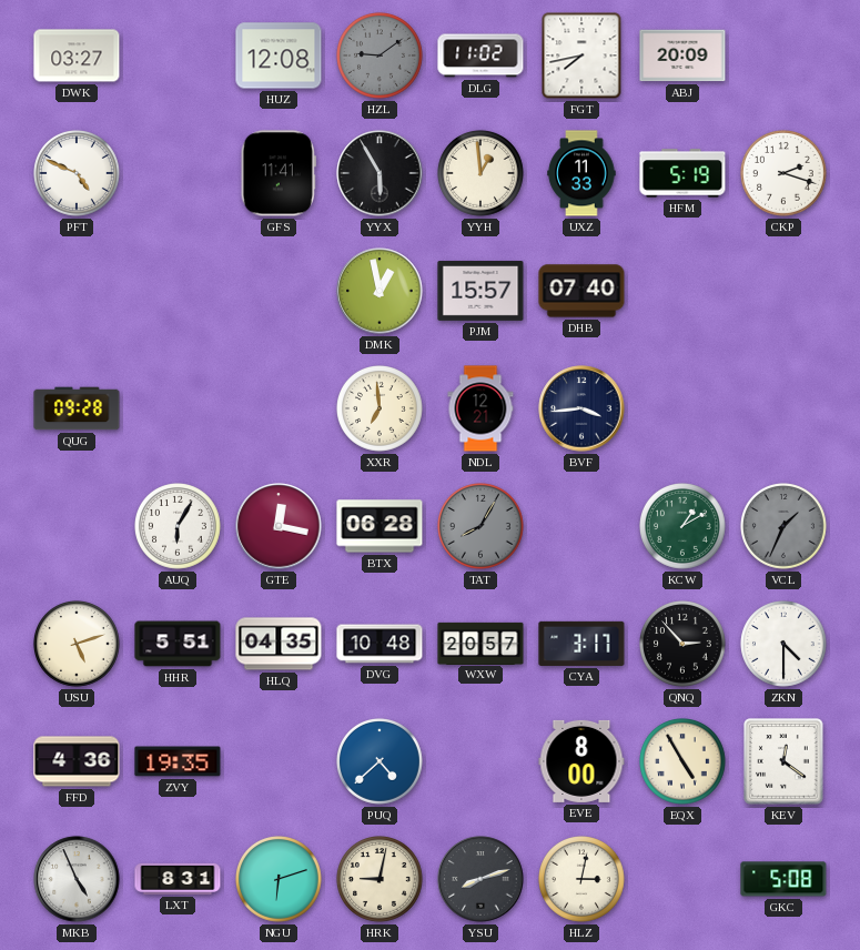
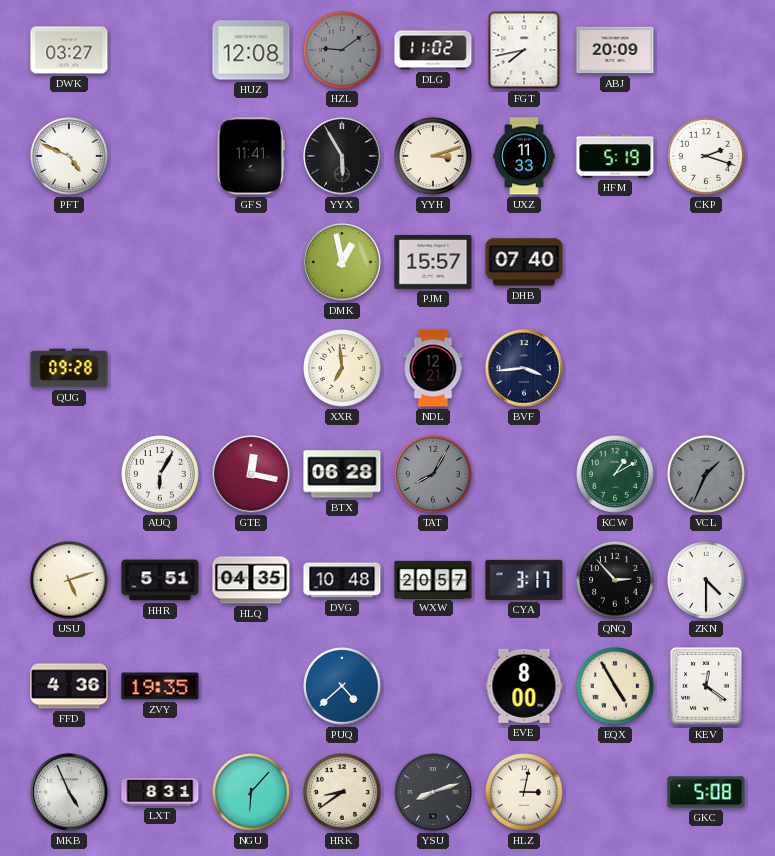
YYH: 12:59 -> 3:12
NGU: 6:12 -> 6:07
HRK: 9:02 -> 8:39
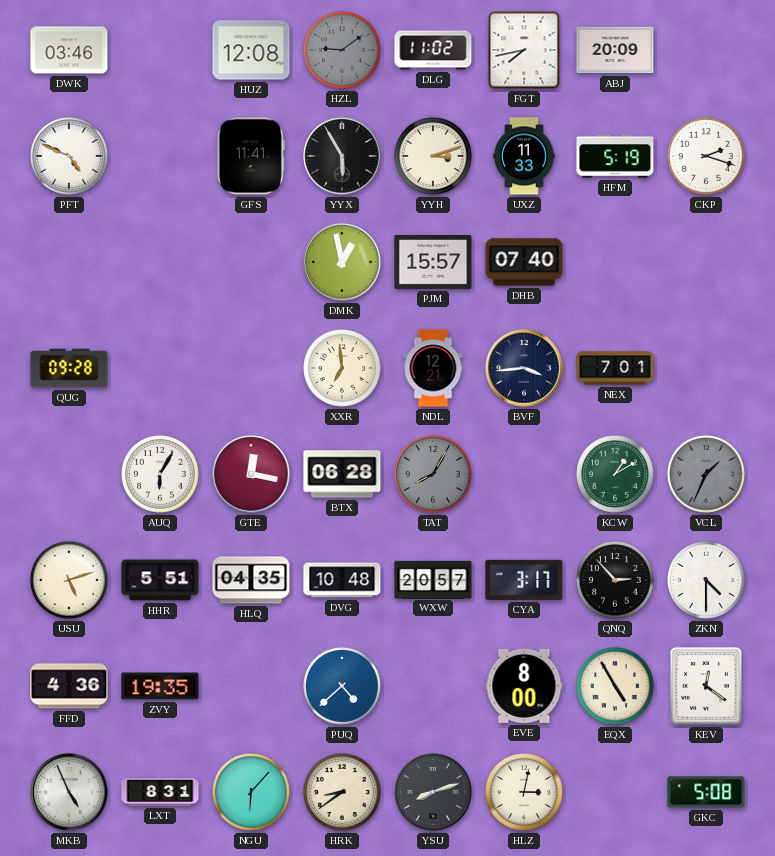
DWK: 03:27 -> 03:46
NEX: none -> 7:01
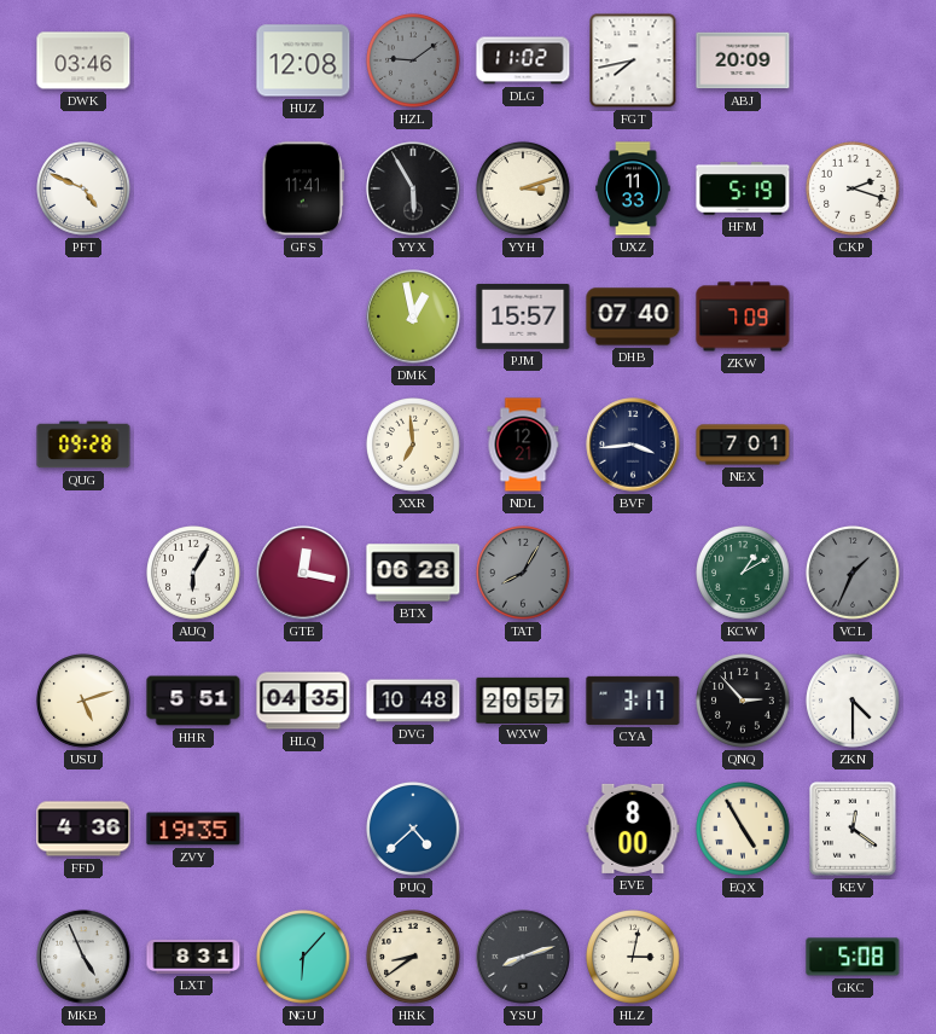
ZKW: none -> 7:09
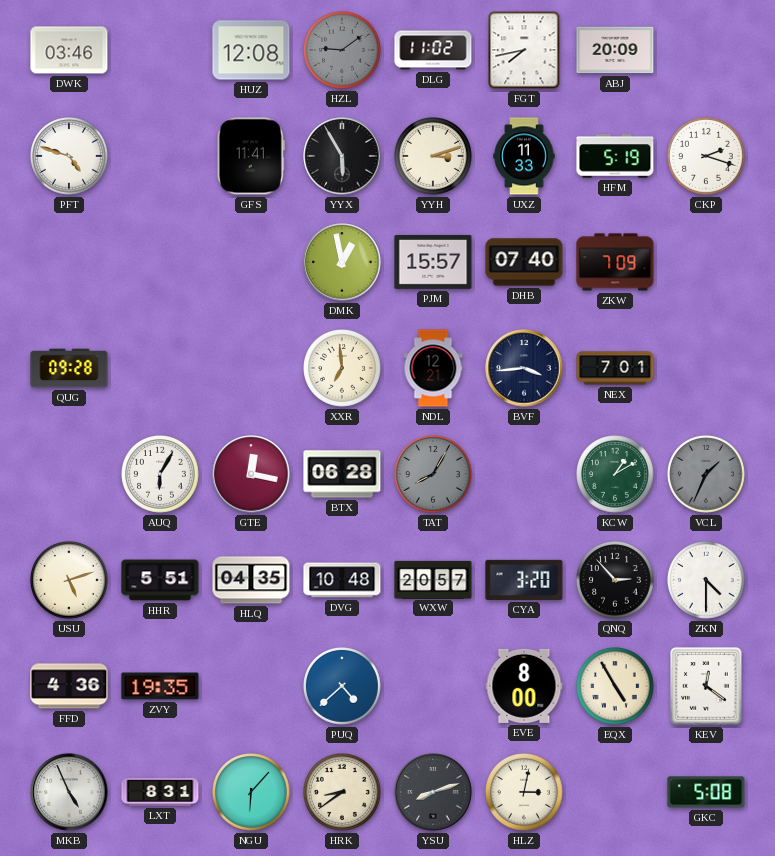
PFT: 4:49 -> 4:48
CYA: 3:17 -> 3:20
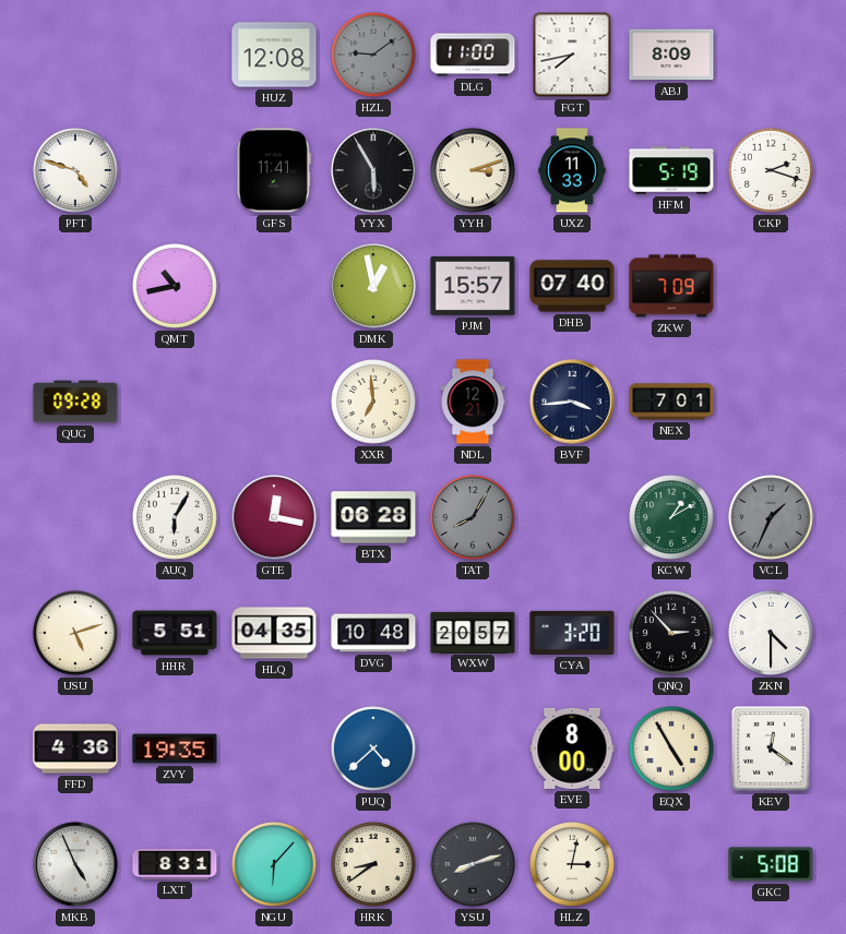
DWK: 03:46 -> none
DLG: 11:02 -> 11:00
ABJ: 20:09 -> 8:09
QMT: none -> 10:43
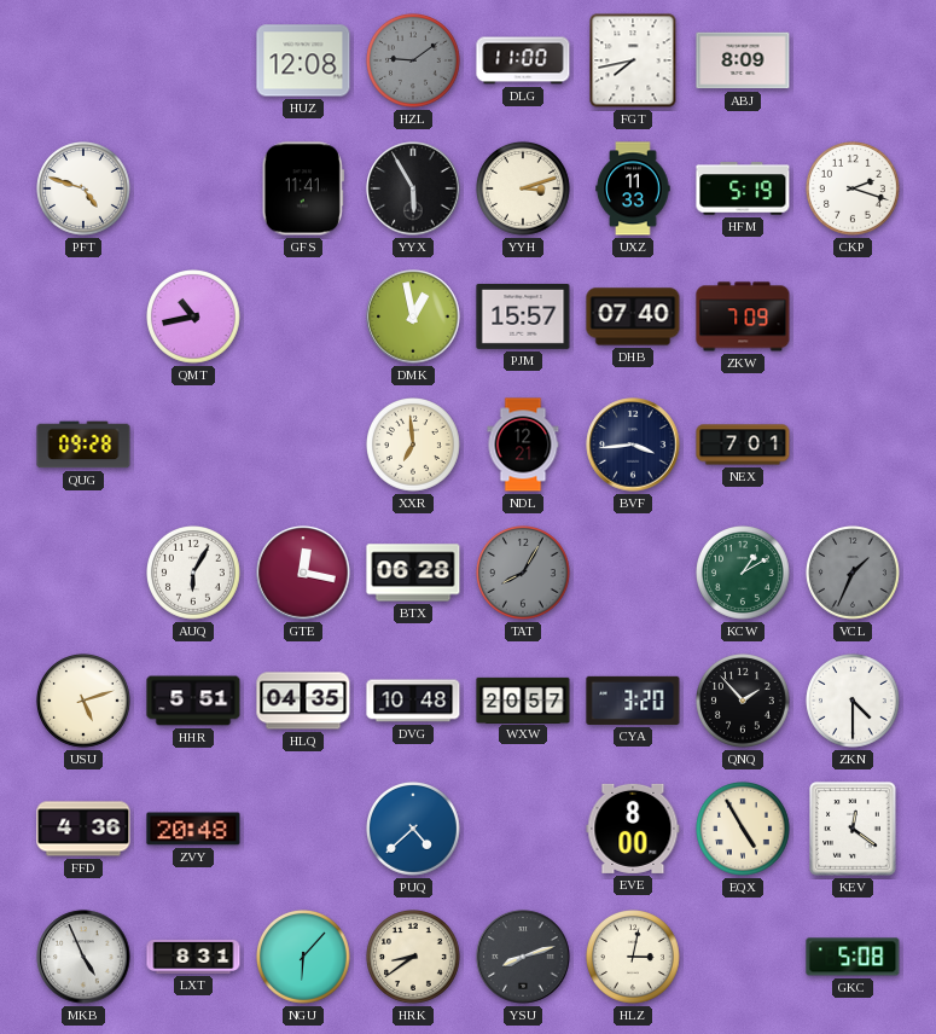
QNQ: 2:53 -> 1:53
ZVY: 19:35 -> 20:48
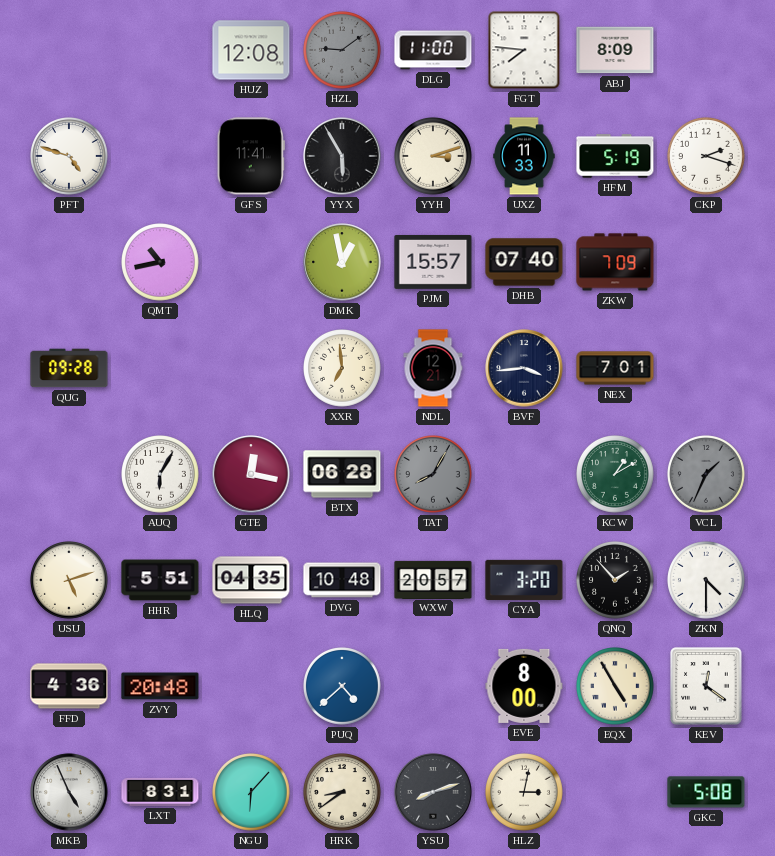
FGT: 7:43 -> 7:46
